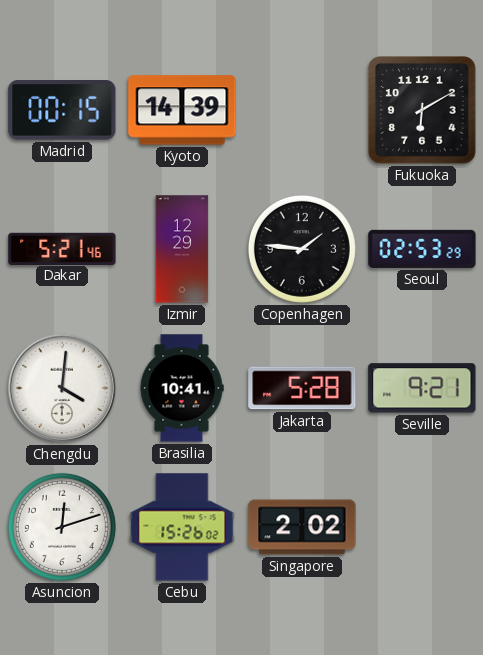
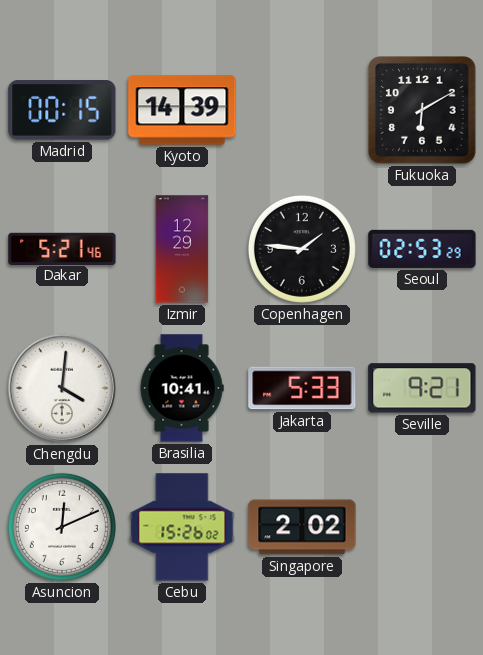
Jakarta: 5:28 -> 5:33
Asuncion: 12:12 -> 12:11
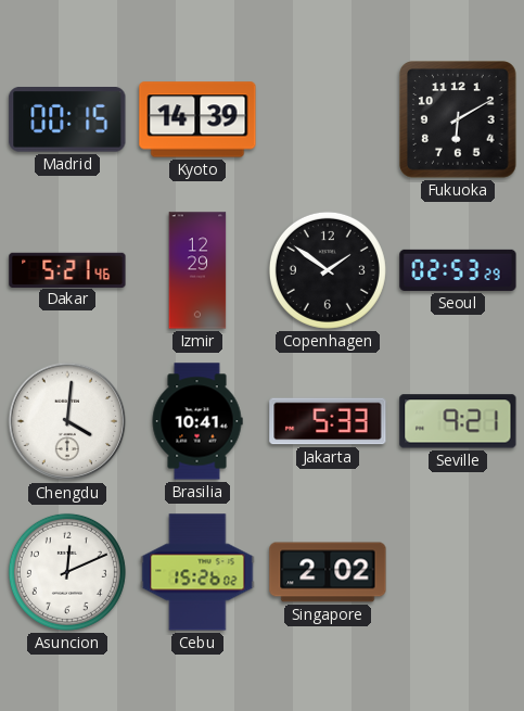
Copenhagen: 1:46 -> 1:51
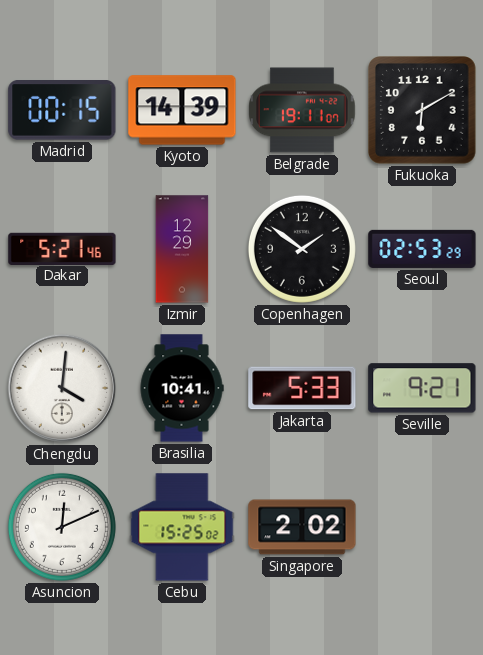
Belgrade: none -> 19:11
Cebu: 15:26 -> 15:25
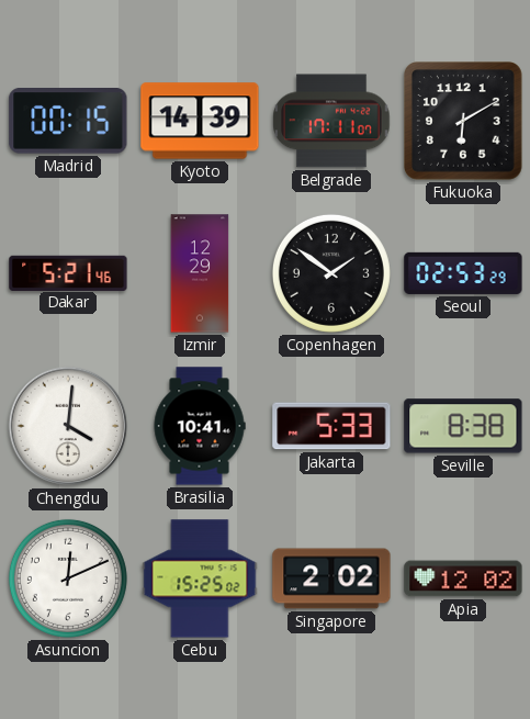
Belgrade: 19:11 -> 17:11
Seville: 9:21 -> 8:38
Apia: none -> 12:02
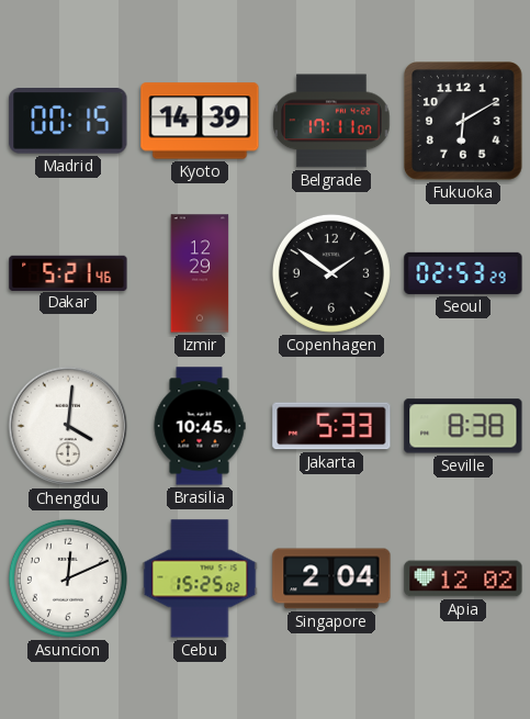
Brasilia: 10:41 -> 10:45
Singapore: 2:02 -> 2:04
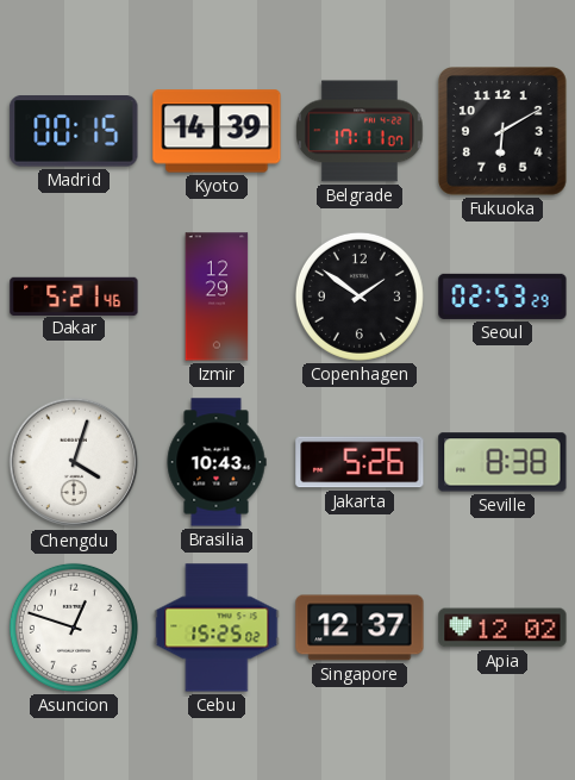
Chengdu: 4:01 -> 4:03
Brasilia: 10:45 -> 10:43
Jakarta: 5:33 -> 5:26
Asuncion: 12:11 -> 12:48
Singapore: 2:04 -> 12:37
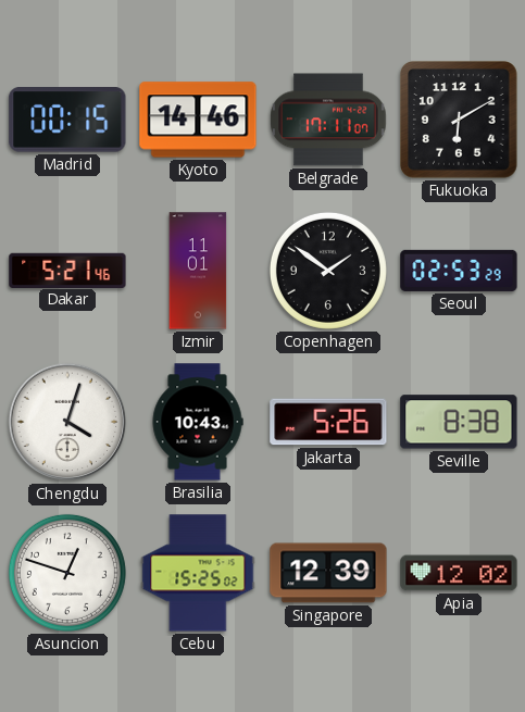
Kyoto: 14:39 -> 14:46
Izmir: 12:29 -> 11:01
Singapore: 12:37 -> 12:39
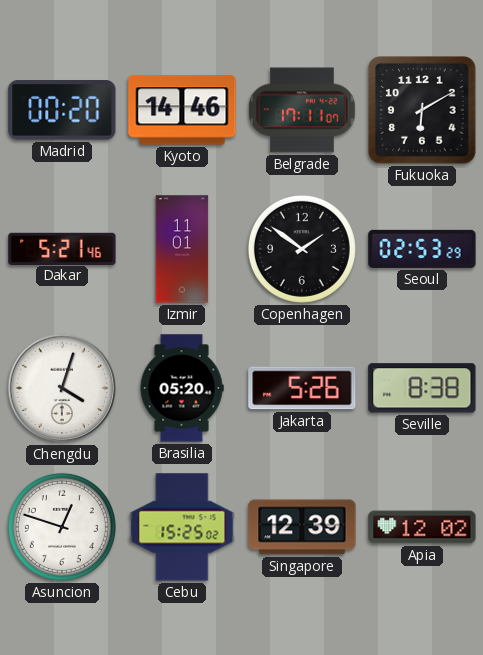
Madrid: 00:15 -> 00:20
Brasilia: 10:43 -> 05:20
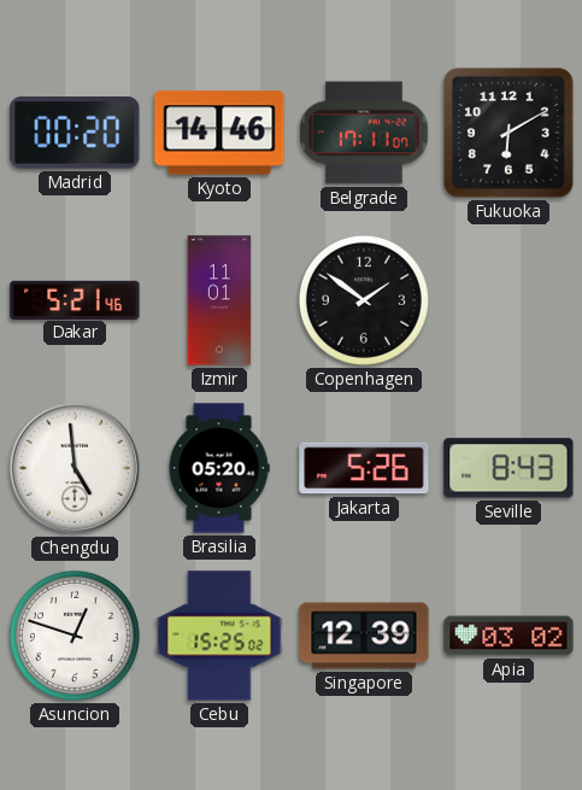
Seoul: 02:53 -> none
Chengdu: 4:03 -> 4:59
Seville: 8:38 -> 8:43
Apia: 12:02 -> 03:02
